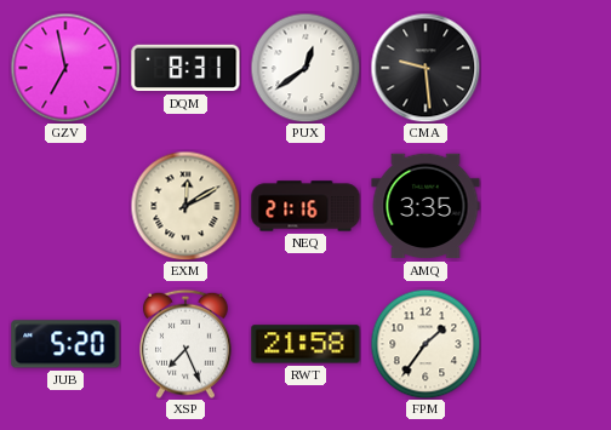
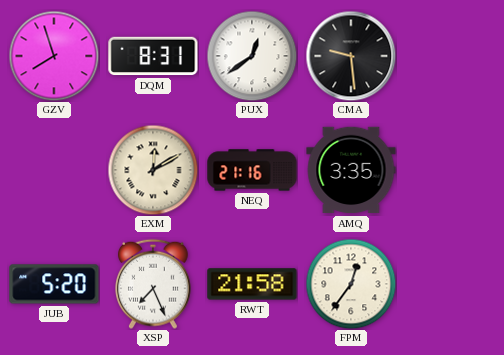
GZV: 6:58 -> 7:57
FPM: 1:36 -> 12:36
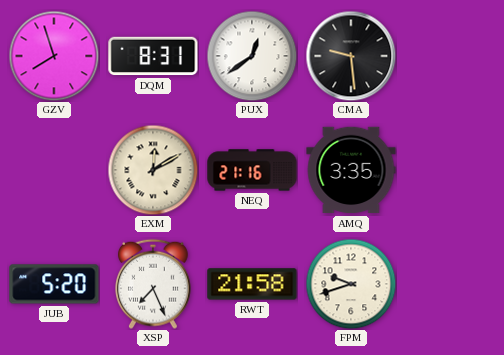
FPM: 12:36 -> 9:42
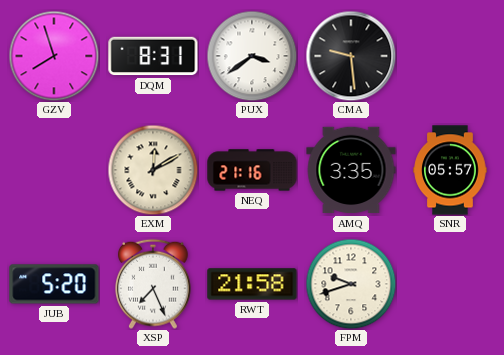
PUX: 12:39 -> 3:39
SNR: none -> 05:57
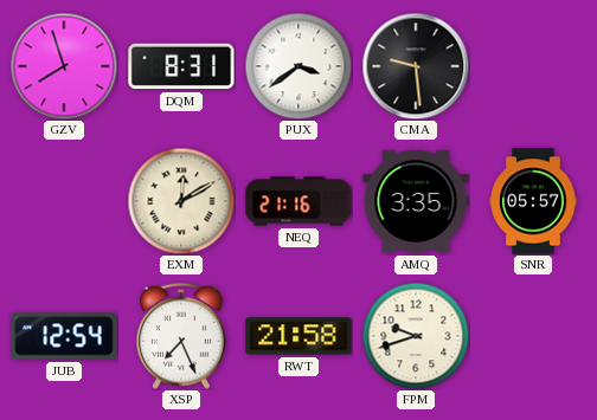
JUB: 5:20 -> 12:54
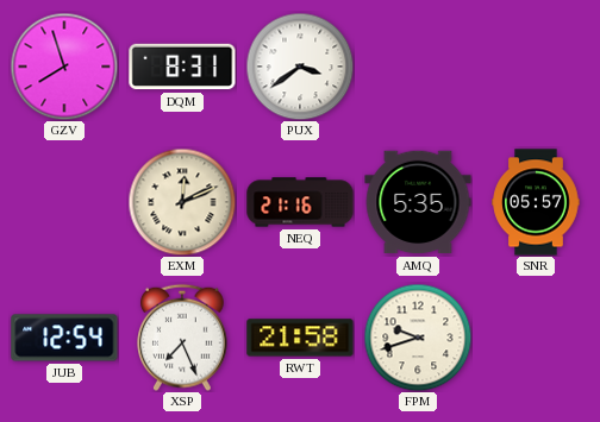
CMA: 9:29 -> none
EXM: 12:10 -> 12:11
AMQ: 3:35 -> 5:35
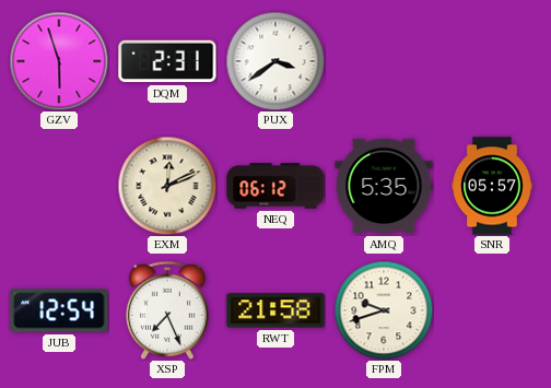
GZV: 7:57 -> 5:57
DQM: 8:31 -> 2:31
NEQ: 21:16 -> 06:12
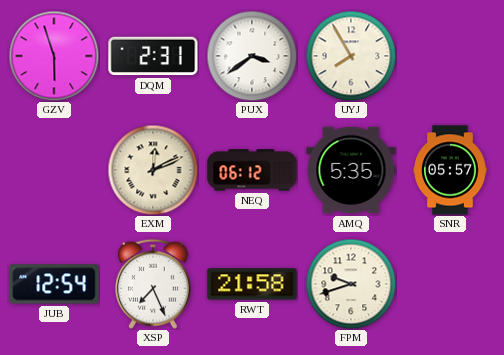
UYJ: none -> 7:55
